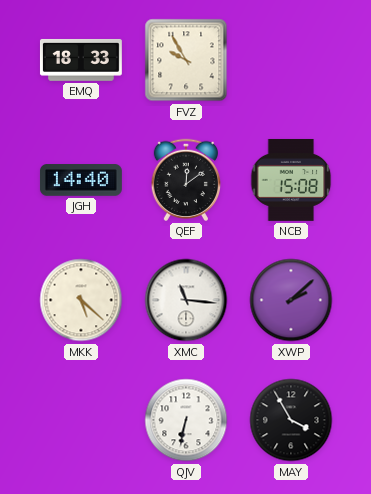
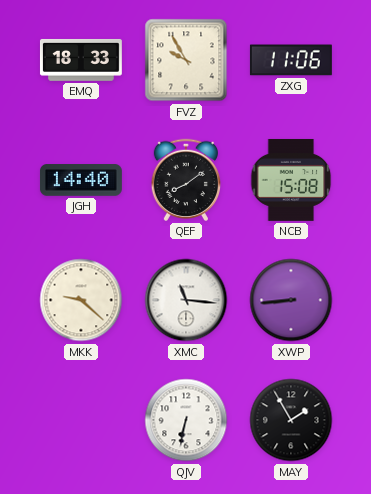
ZXG: none -> 11:06
QEF: 12:09 -> 8:09
MKK: 5:22 -> 9:22
XWP: 2:08 -> 8:44
MAY: 3:55 -> 1:55
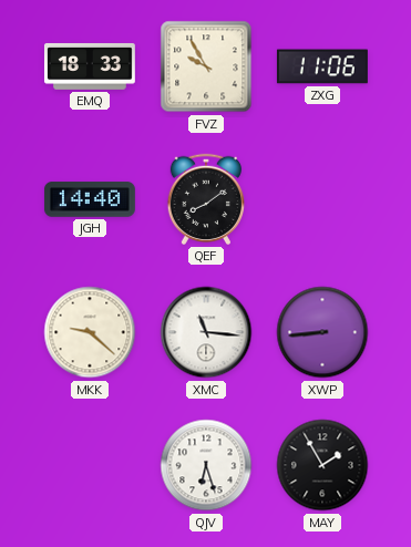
NCB: 15:08 -> none
QJV: 6:32 -> 6:27
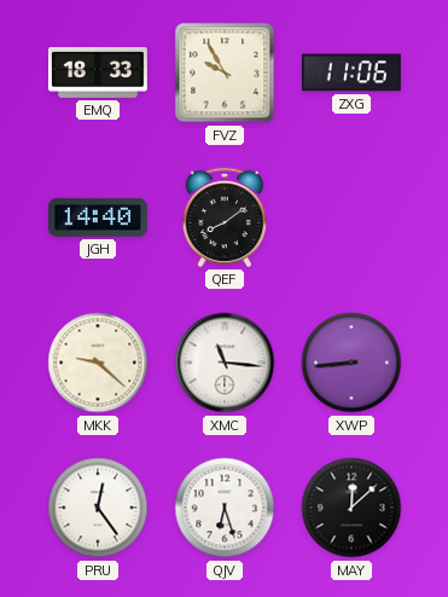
PRU: none -> 12:24
MAY: 1:55 -> 12:08
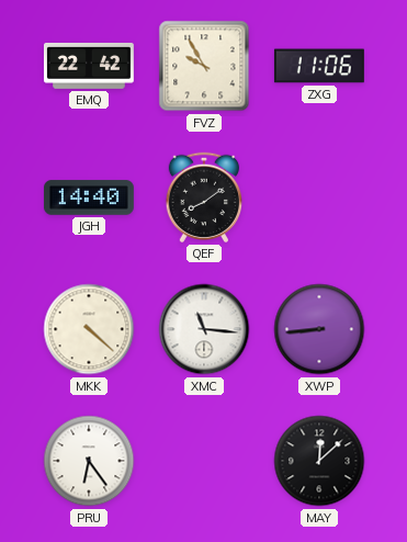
EMQ: 18:33 -> 22:42
MKK: 9:22 -> 4:22
PRU: 12:24 -> 6:24
QJV: 6:27 -> none
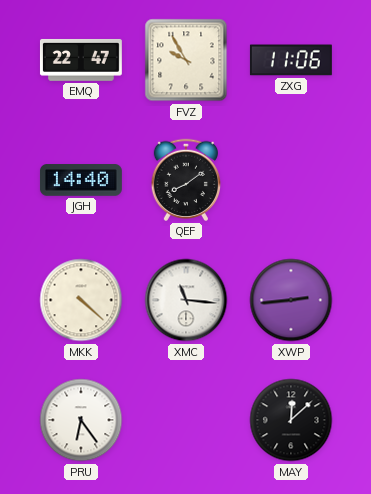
EMQ: 22:42 -> 22:47
XWP: 8:44 -> 2:44
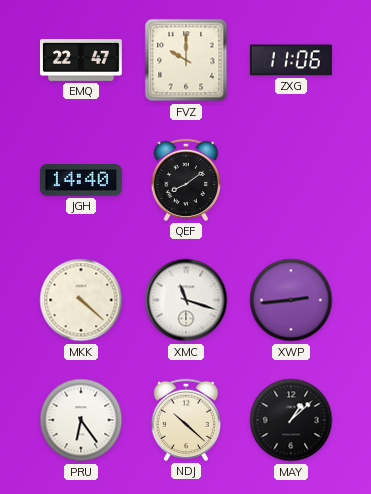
FVZ: 9:55 -> 10:00
XMC: 11:16 -> 11:18
NDJ: none -> 10:22
MAY: 12:08 -> 1:08
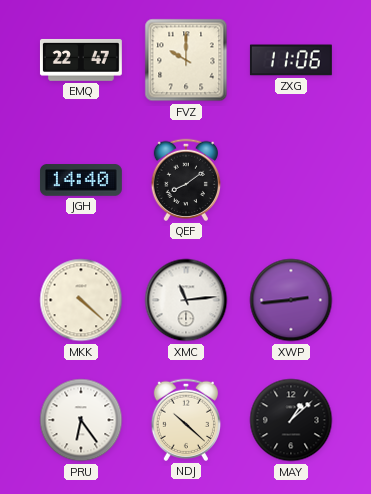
XMC: 11:18 -> 11:14
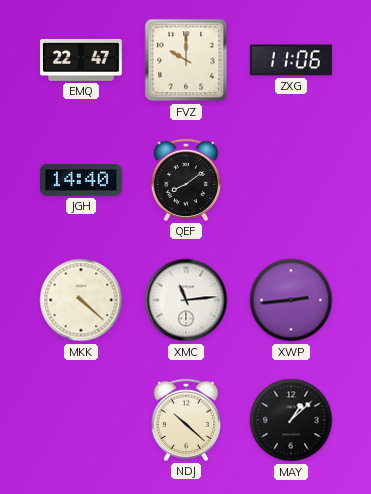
PRU: 6:24 -> none
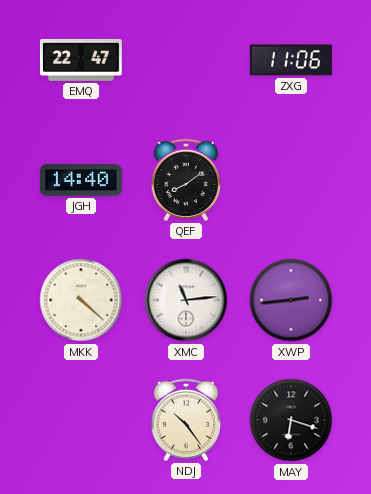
FVZ: 10:00 -> none
NDJ: 10:22 -> 10:24
MAY: 1:08 -> 6:18
